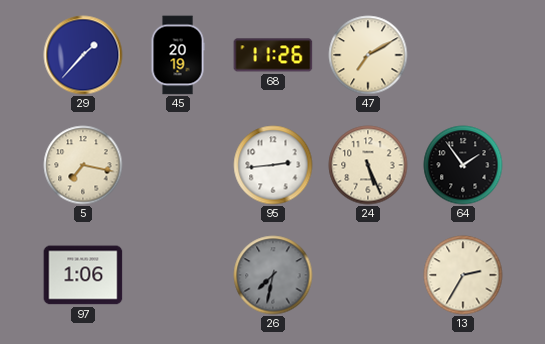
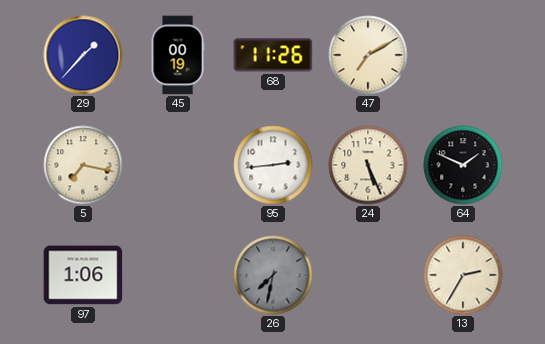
45: 20:19 -> 00:19
64: 1:54 -> 1:49
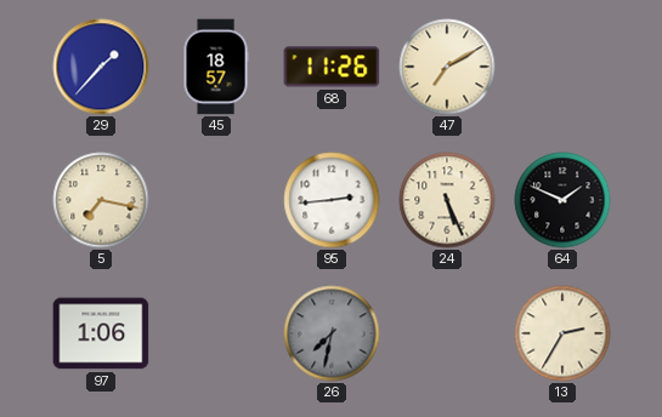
45: 00:19 -> 18:57
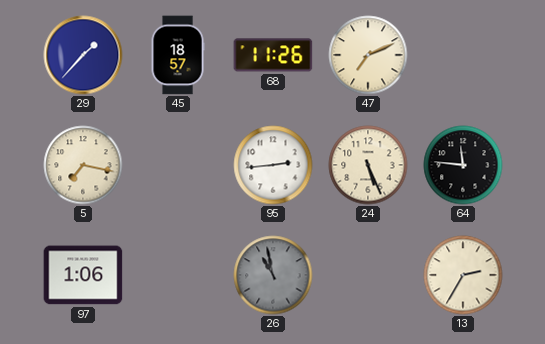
47: 7:10 -> 7:11
64: 1:49 -> 11:46
26: 7:32 -> 10:58
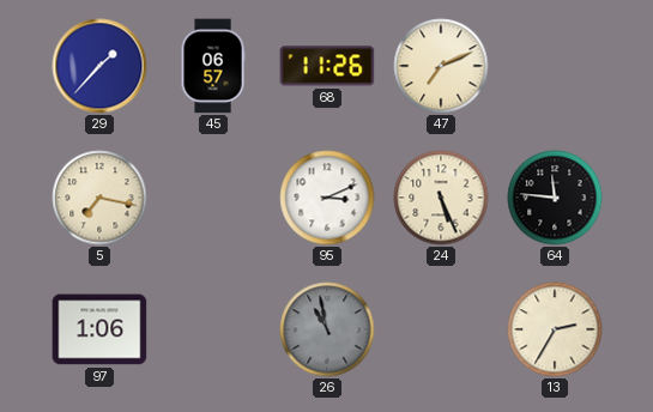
45: 18:57 -> 06:57
95: 2:44 -> 3:11
